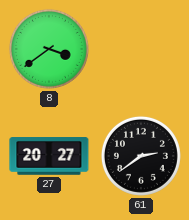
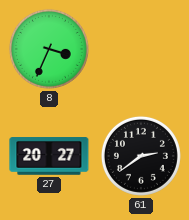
8: 3:39 -> 3:34
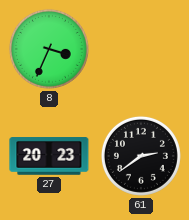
27: 20:27 -> 20:23
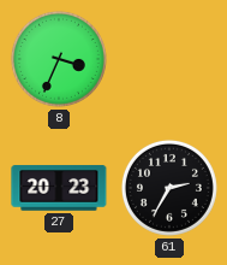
61: 2:39 -> 2:35
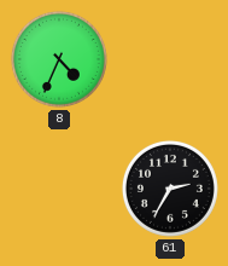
8: 3:34 -> 4:34
27: 20:23 -> none
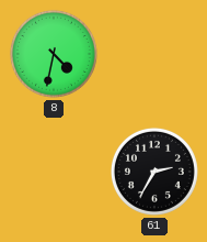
8: 4:34 -> 4:32
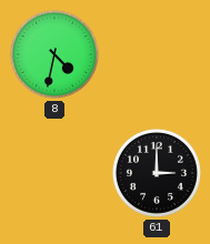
61: 2:35 -> 3:00
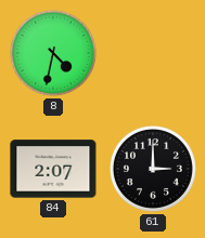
84: none -> 2:07
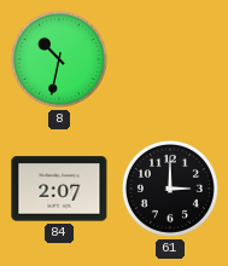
8: 4:32 -> 10:32
